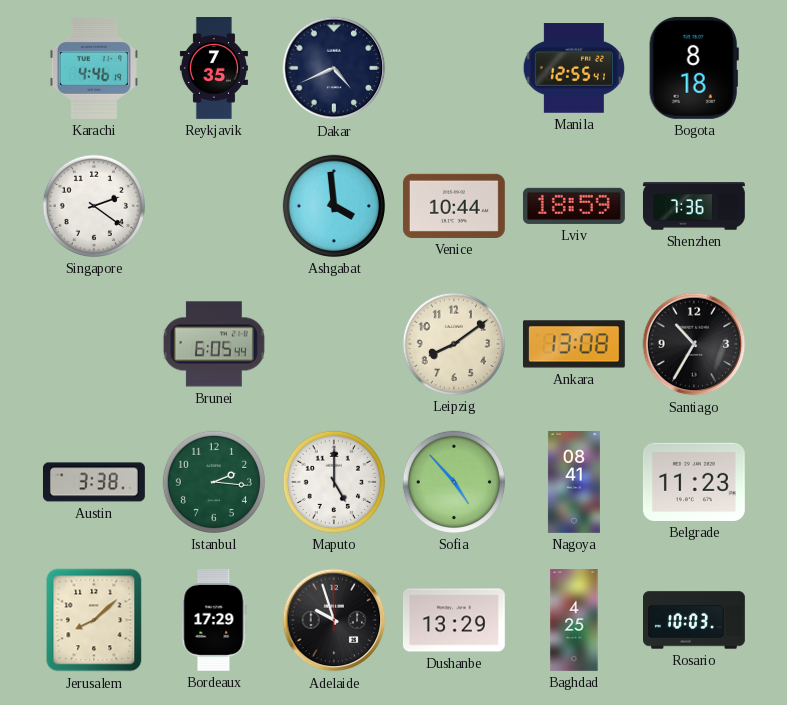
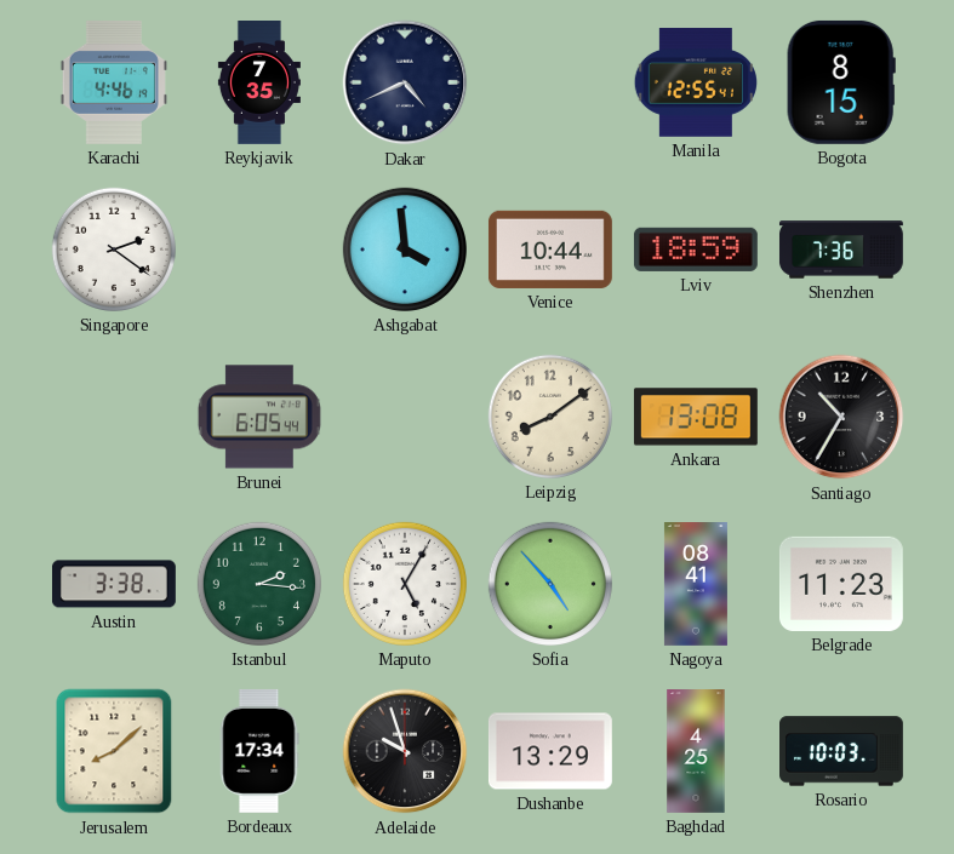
Bogota: 8:18 -> 8:15
Maputo: 5:00 -> 5:05
Bordeaux: 17:29 -> 17:34
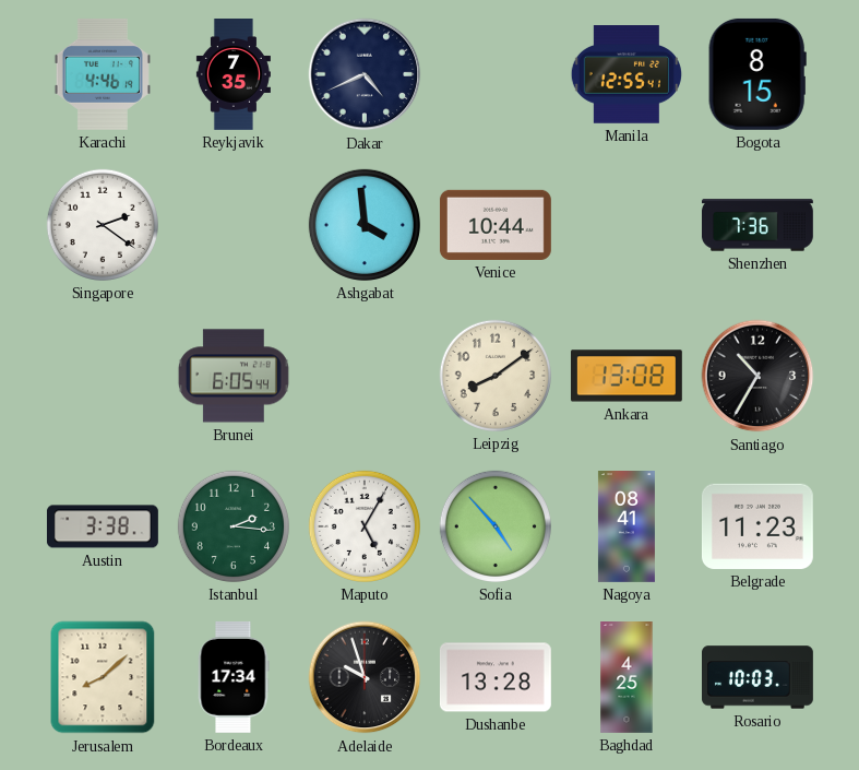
Lviv: 18:59 -> none
Dushanbe: 13:29 -> 13:28
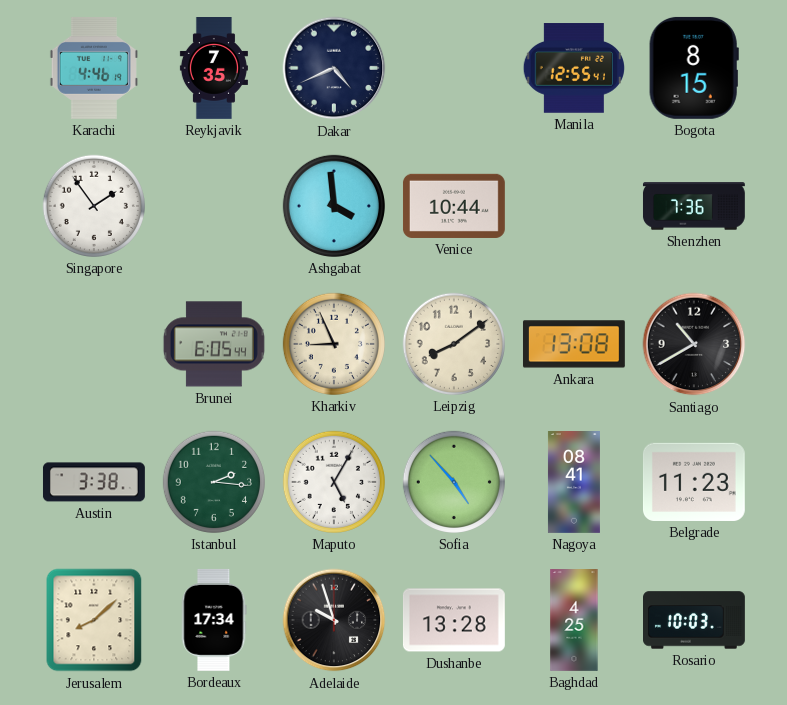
Singapore: 2:21 -> 1:54
Kharkiv: none -> 8:56
Santiago: 10:35 -> 10:40
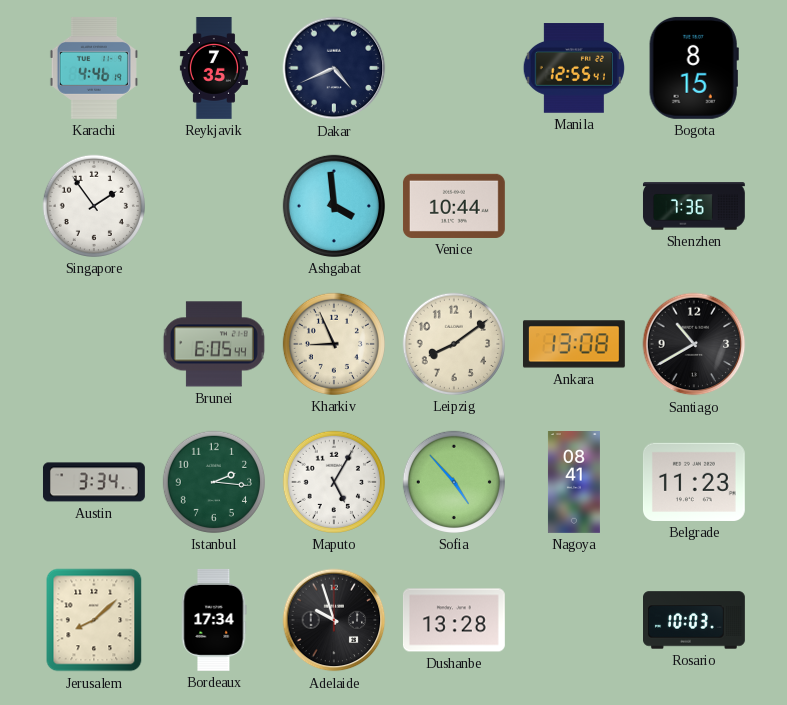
Austin: 3:38 -> 3:34
Baghdad: 4:25 -> none
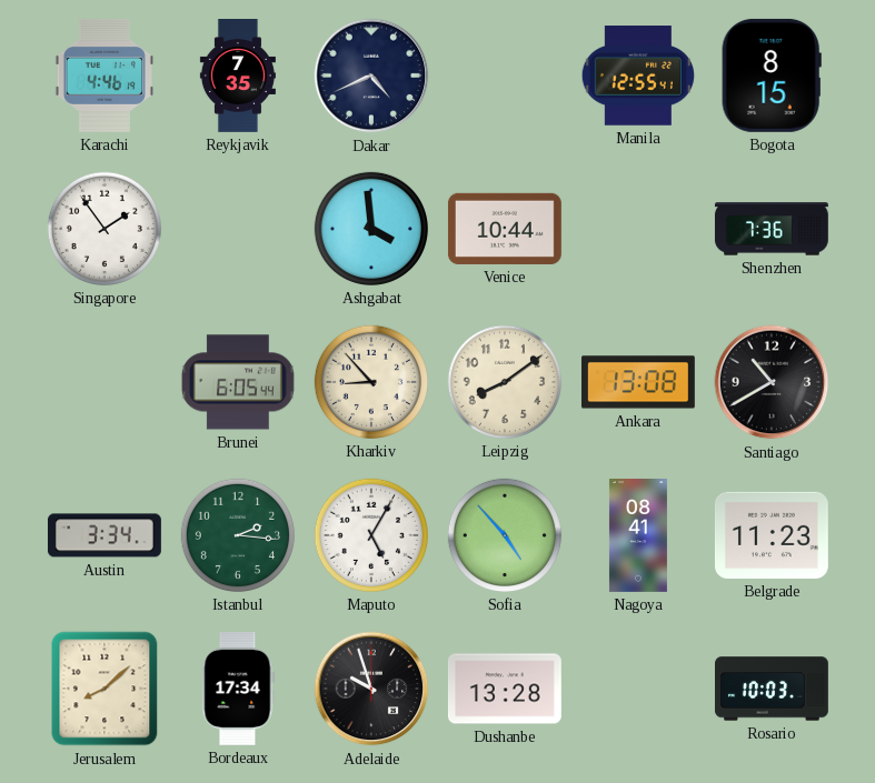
Kharkiv: 8:56 -> 8:53
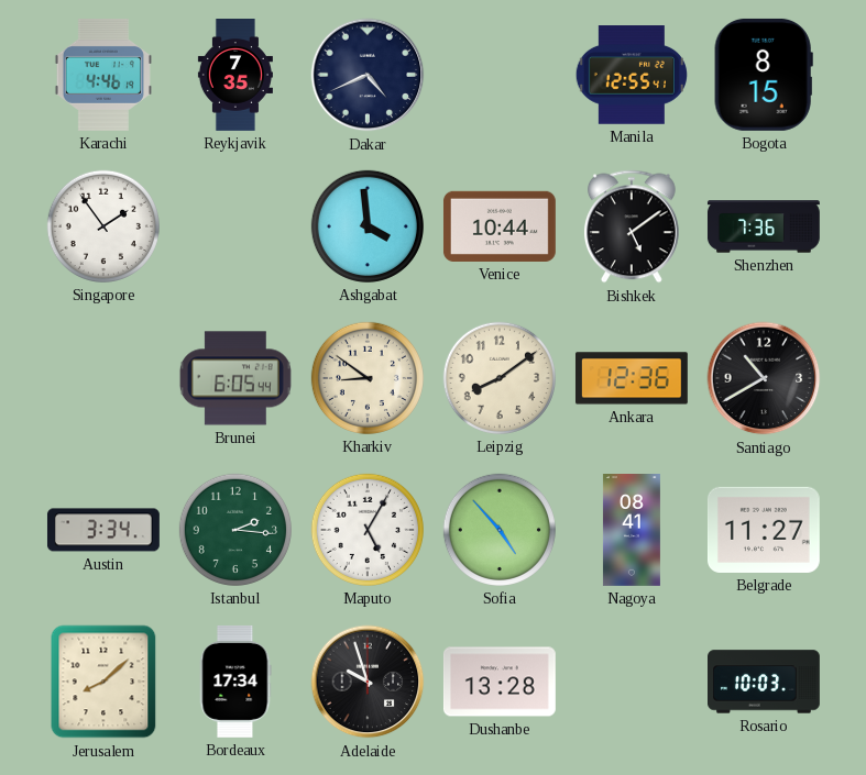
Bishkek: none -> 5:09
Kharkiv: 8:53 -> 8:51
Ankara: 13:08 -> 12:36
Belgrade: 11:23 -> 11:27
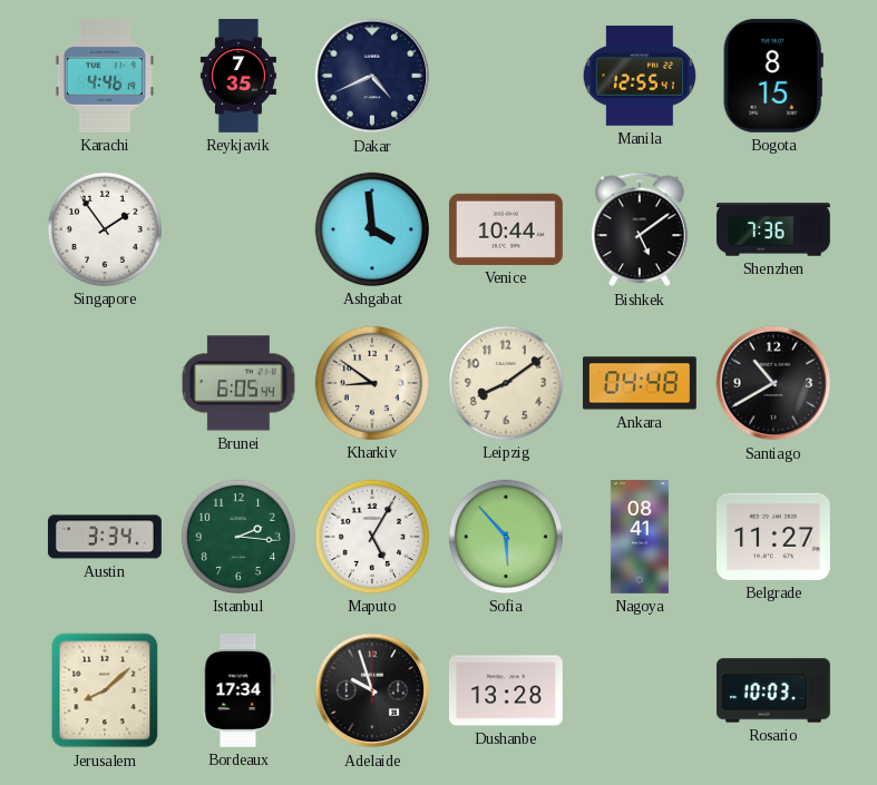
Ankara: 12:36 -> 04:48
Sofia: 4:53 -> 5:53
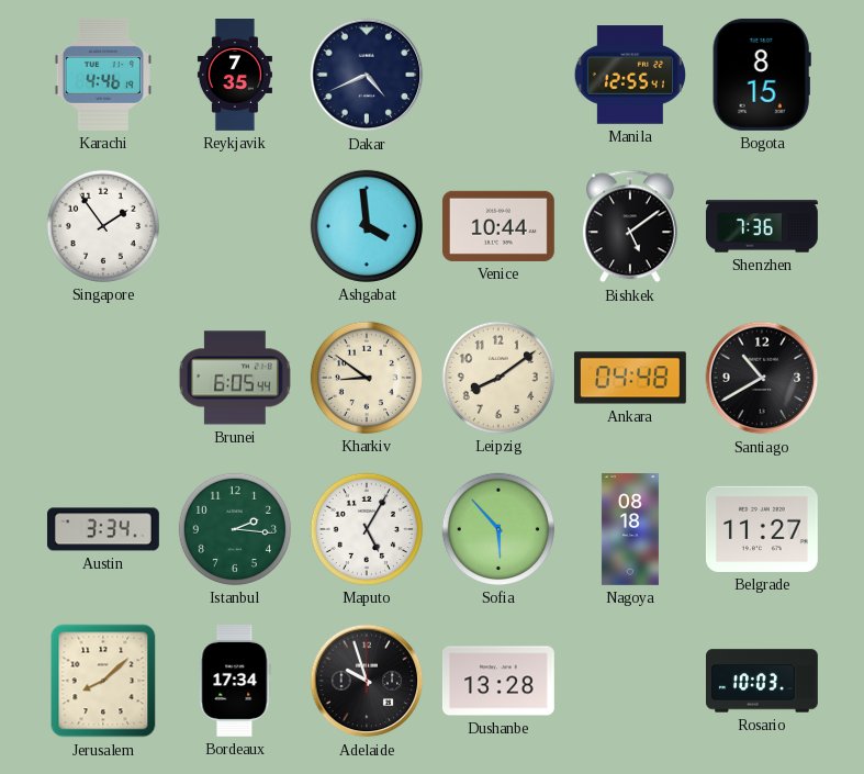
Nagoya: 08:41 -> 08:18
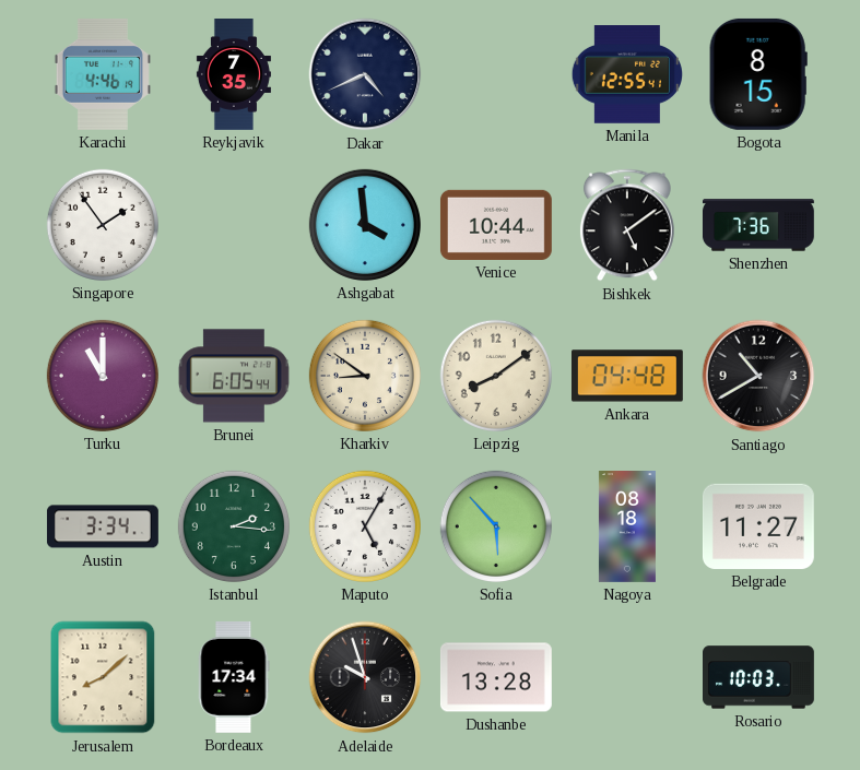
Turku: none -> 11:00
